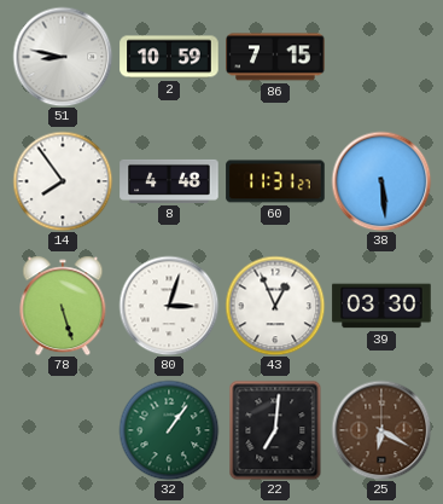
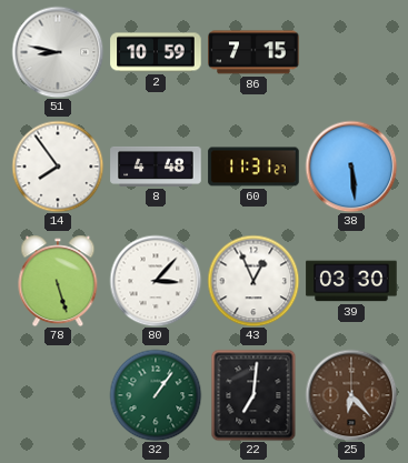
80: 3:03 -> 3:07
25: 6:20 -> 6:23
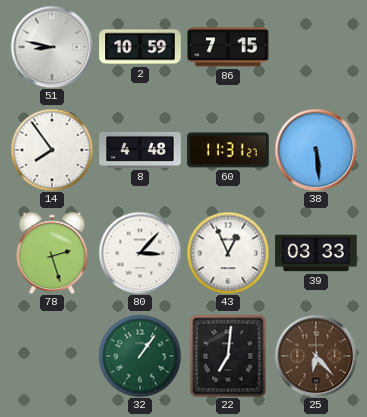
78: 5:27 -> 2:27
39: 03:30 -> 03:33
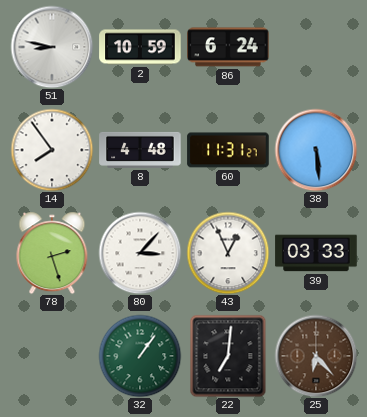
86: 7:15 -> 6:24
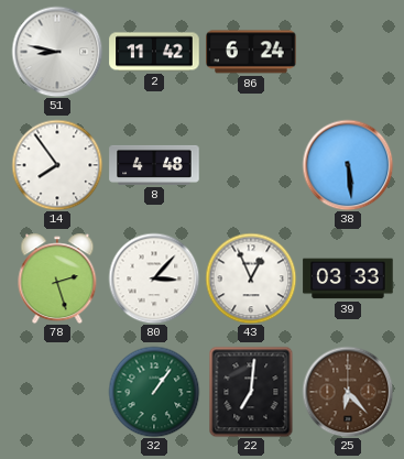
2: 10:59 -> 11:42
60: 11:31 -> none
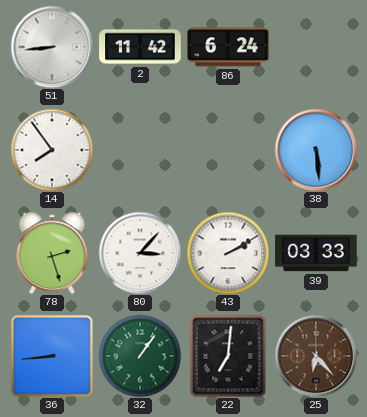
51: 8:47 -> 8:44
8: 4:48 -> none
43: 12:56 -> 2:10
36: none -> 8:44
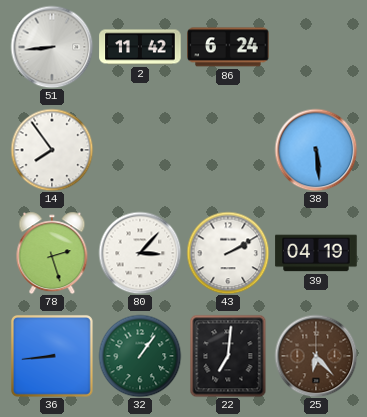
39: 03:33 -> 04:19
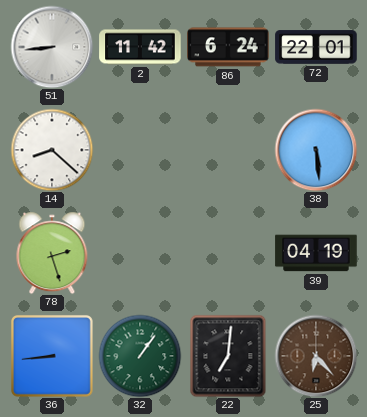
72: none -> 22:01
14: 7:54 -> 8:22
80: 3:07 -> none
43: 2:10 -> none
